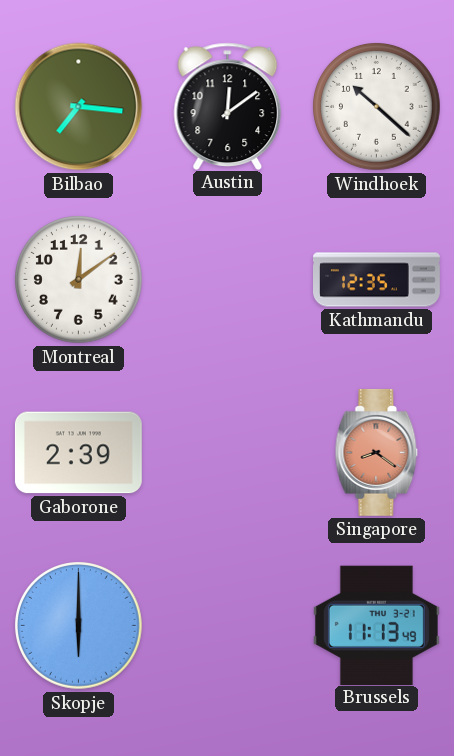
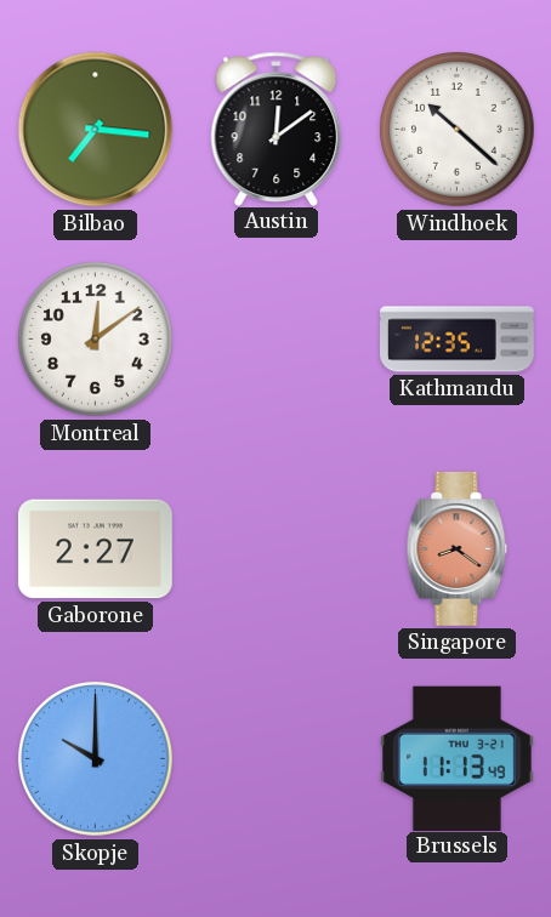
Gaborone: 2:39 -> 2:27
Skopje: 6:00 -> 10:00
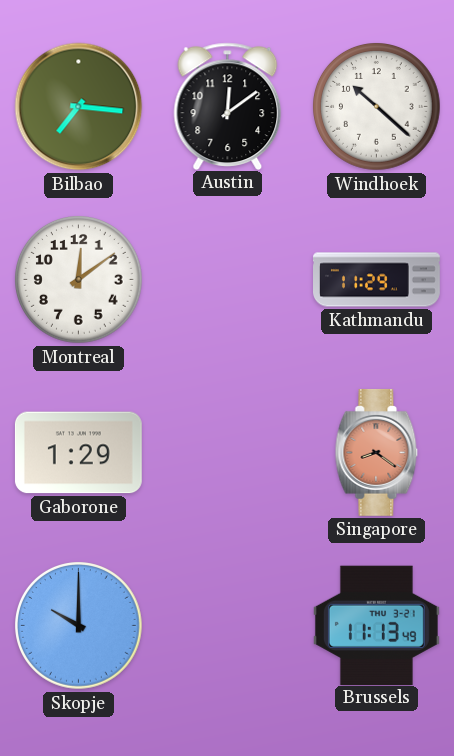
Kathmandu: 12:35 -> 11:29
Gaborone: 2:27 -> 1:29
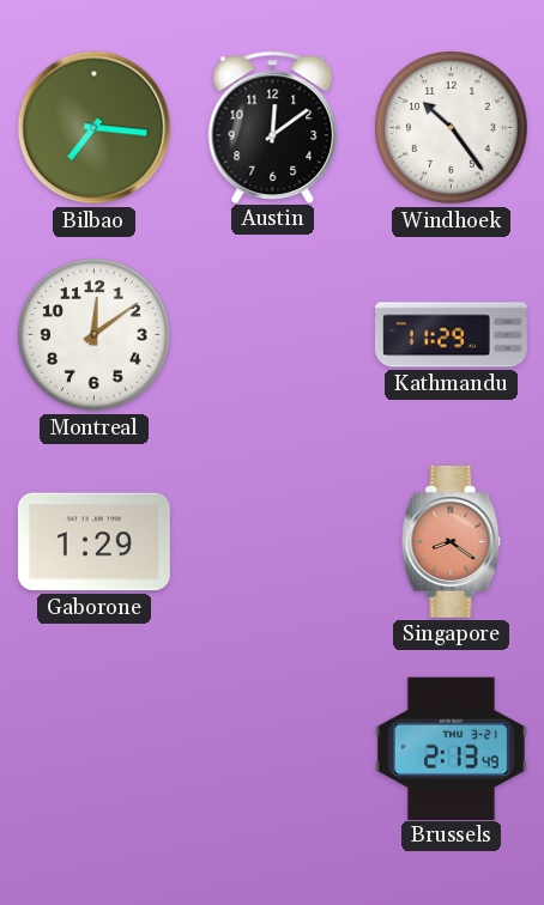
Windhoek: 10:22 -> 10:24
Skopje: 10:00 -> none
Brussels: 11:13 -> 2:13
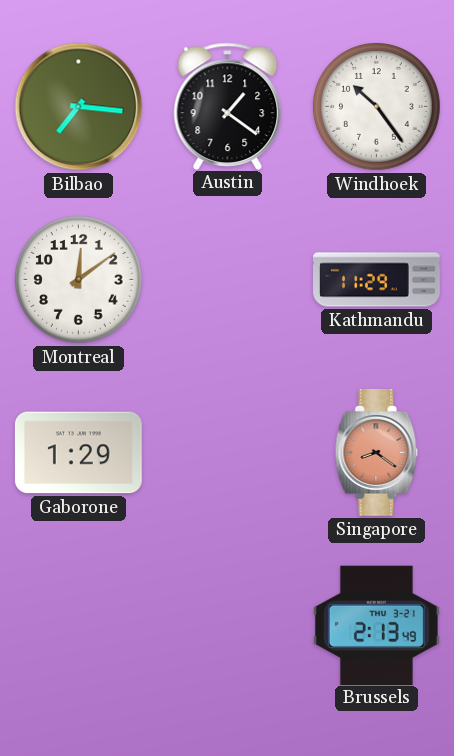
Austin: 12:09 -> 1:21
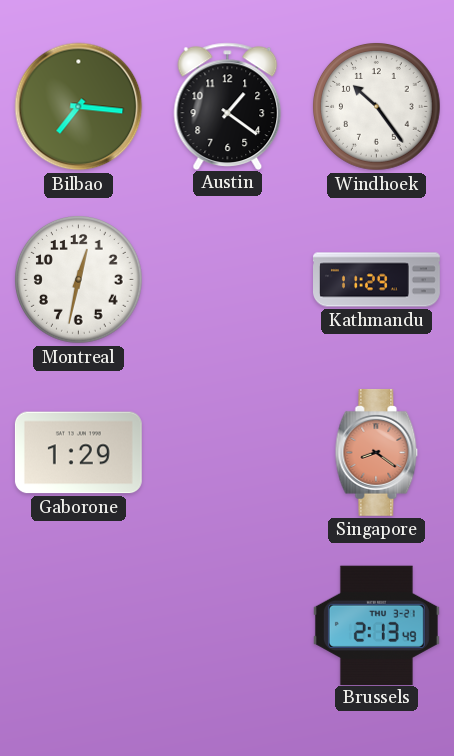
Montreal: 12:09 -> 12:32
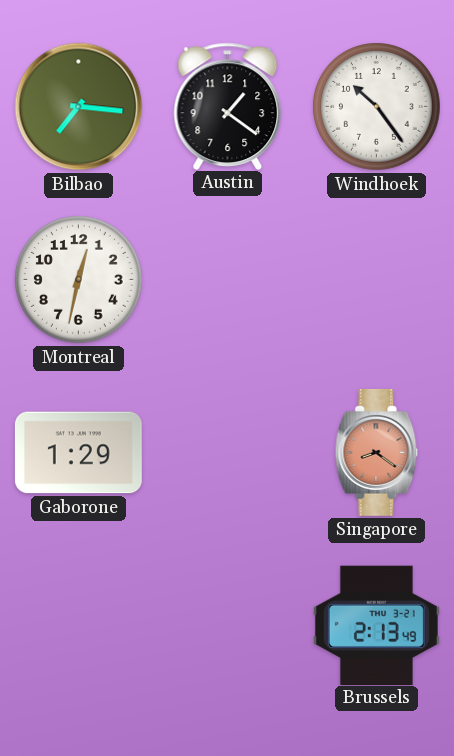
Kathmandu: 11:29 -> none
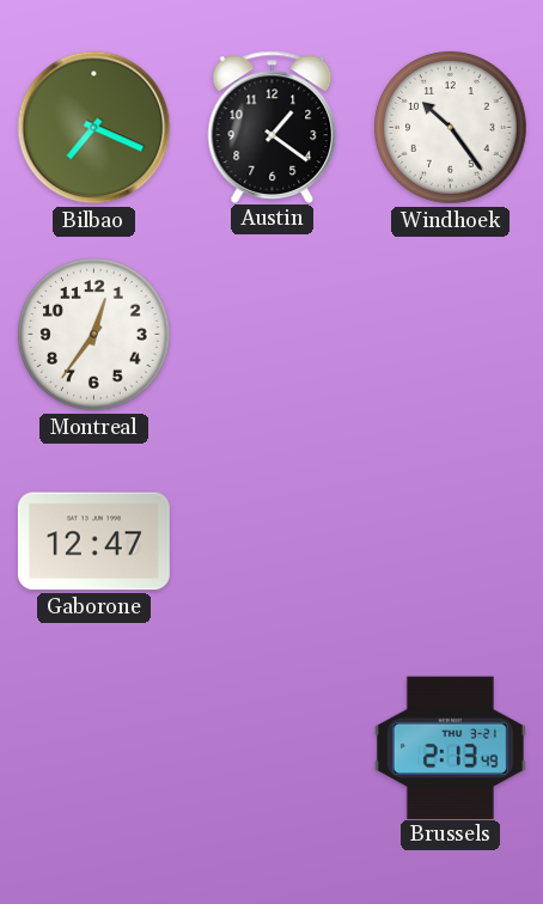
Bilbao: 7:16 -> 7:19
Montreal: 12:32 -> 12:36
Gaborone: 1:29 -> 12:47
Singapore: 8:21 -> none
